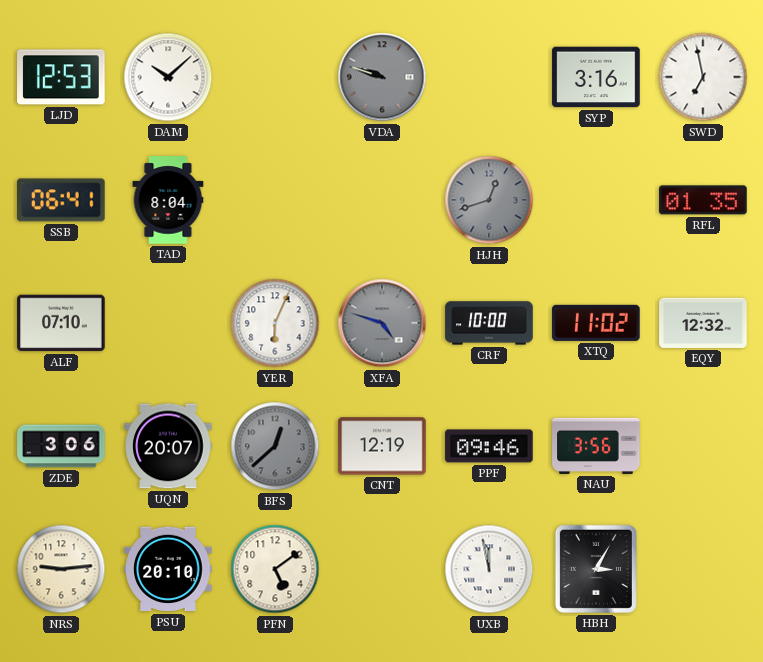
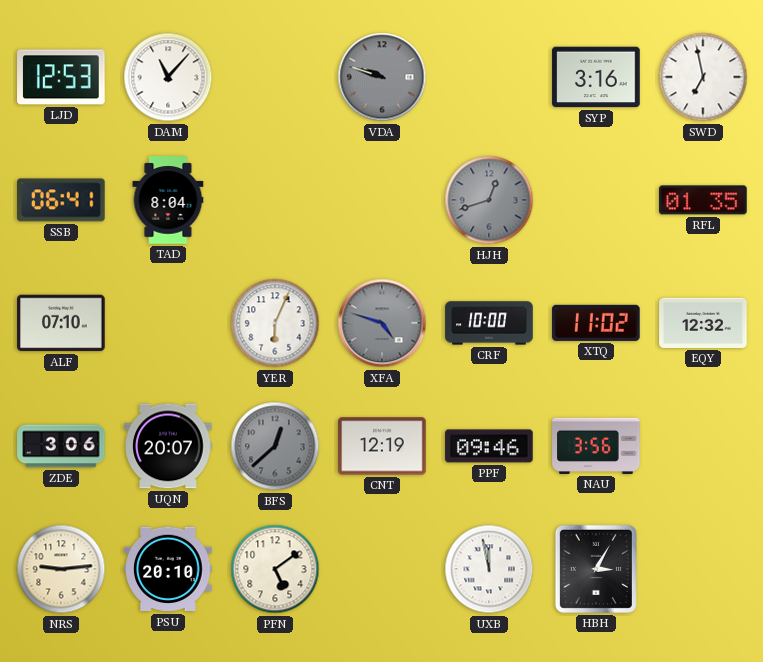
DAM: 10:08 -> 11:07
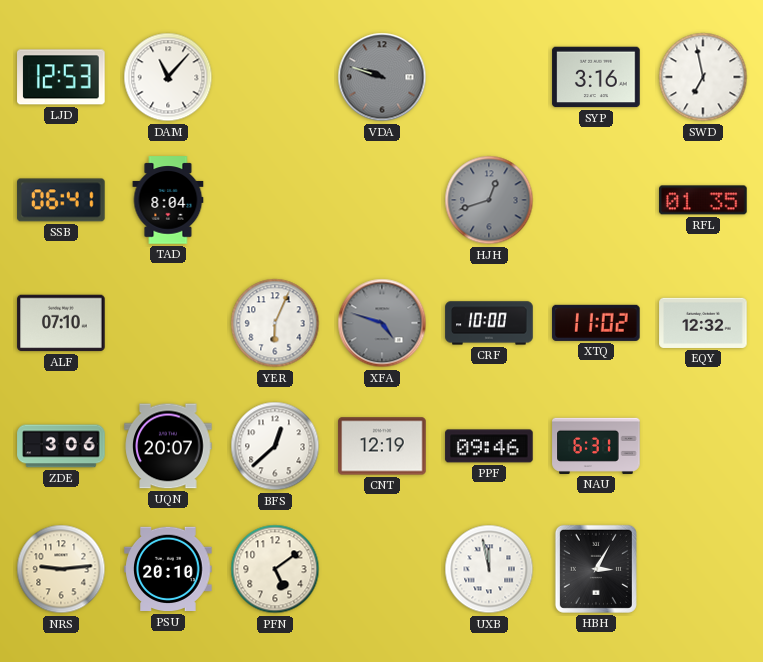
BFS dial: grey -> white
NAU: 3:56 -> 6:31
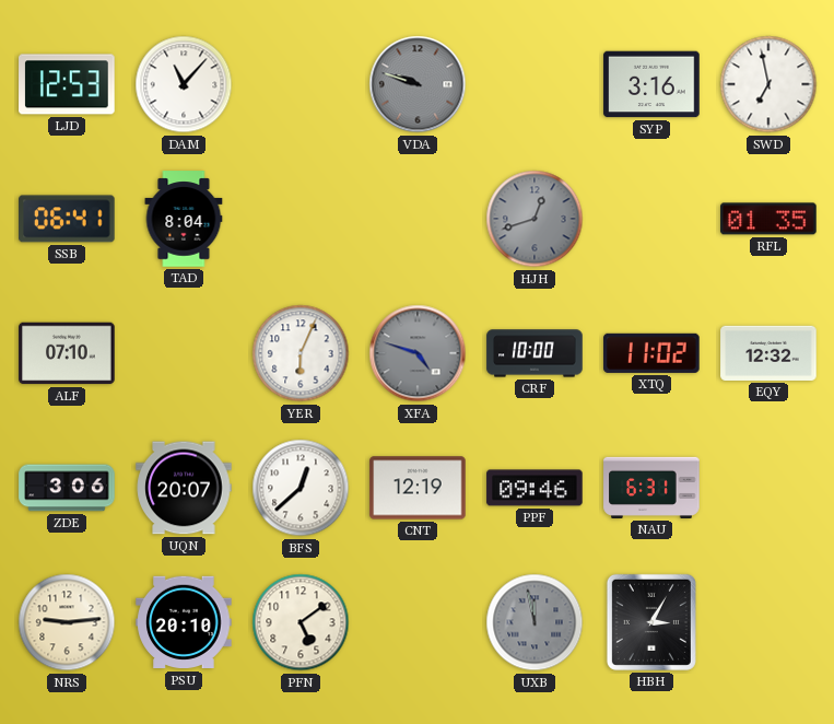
UXB dial: white -> grey
